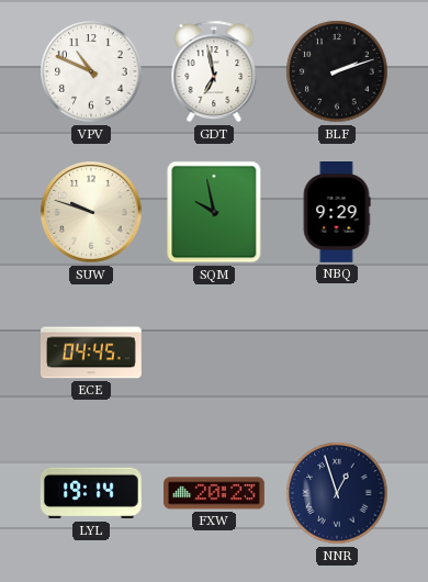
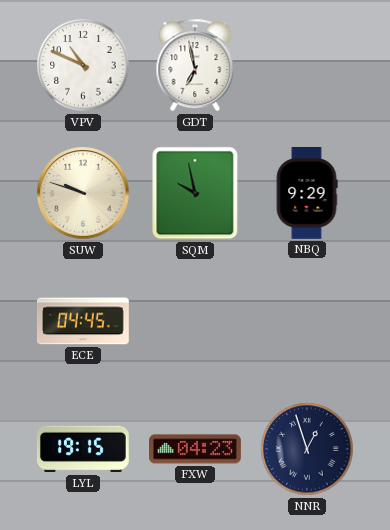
BLF: 2:12 -> none
LYL: 19:14 -> 19:15
FXW: 20:23 -> 04:23
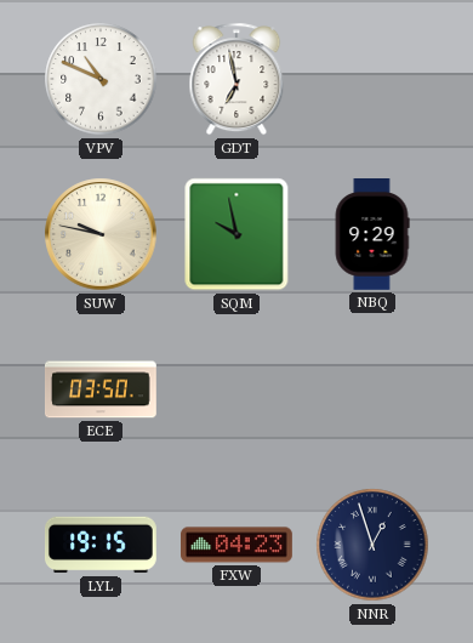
SUW: 9:48 -> 9:47
ECE: 04:45 -> 03:50
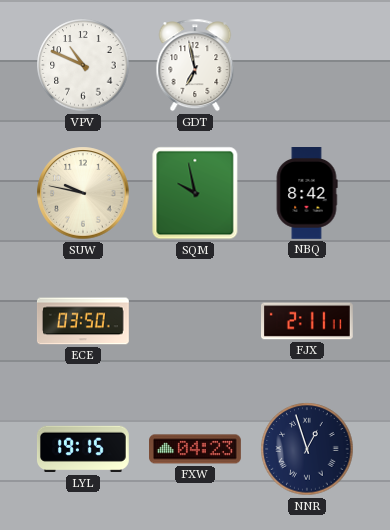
NBQ: 9:29 -> 8:42
FJX: none -> 2:11
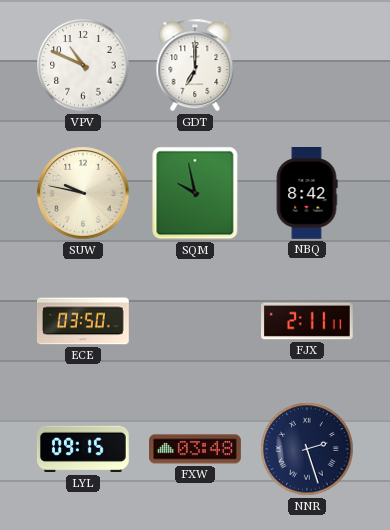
GDT: 6:58 -> 7:00
LYL: 19:15 -> 09:15
FXW: 04:23 -> 03:48
NNR: 12:57 -> 2:27
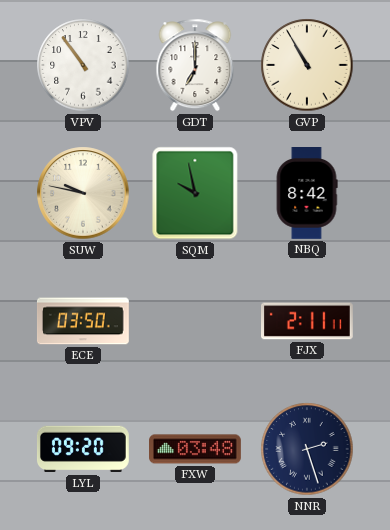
VPV: 10:49 -> 10:54
GVP: none -> 10:55
LYL: 09:15 -> 09:20
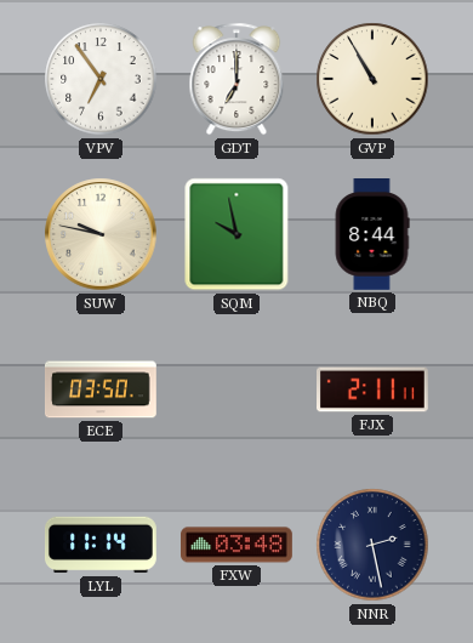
VPV: 10:54 -> 6:54
NBQ: 8:42 -> 8:44
LYL: 09:20 -> 11:14
NNR: 2:27 -> 2:28
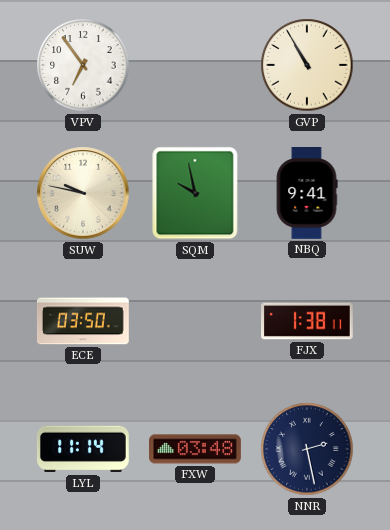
GDT: 7:00 -> none
NBQ: 8:44 -> 9:41
FJX: 2:11 -> 1:38
